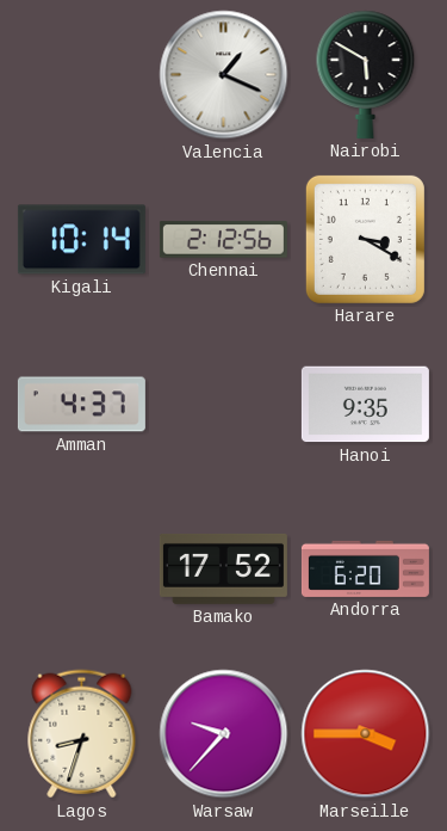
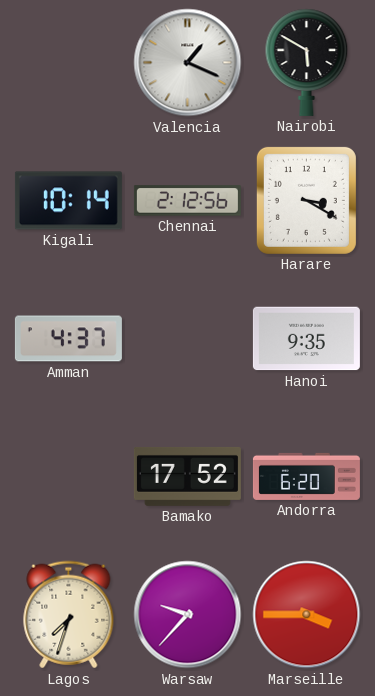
Lagos: 8:33 -> 7:33
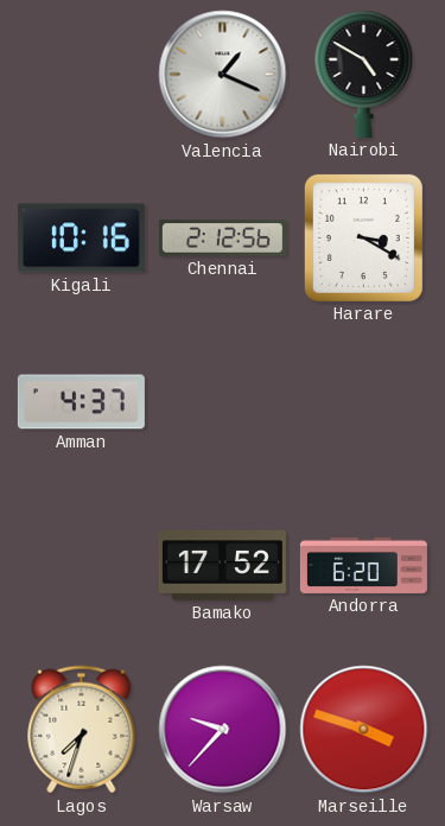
Nairobi: 5:50 -> 4:50
Kigali: 10:14 -> 10:16
Hanoi: 9:35 -> none
Marseille: 3:45 -> 3:48
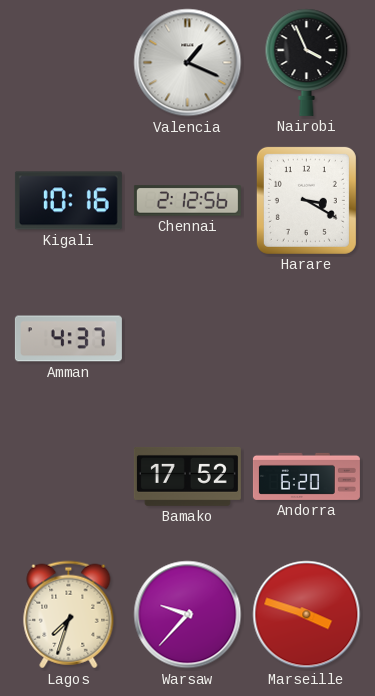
Nairobi: 4:50 -> 3:56
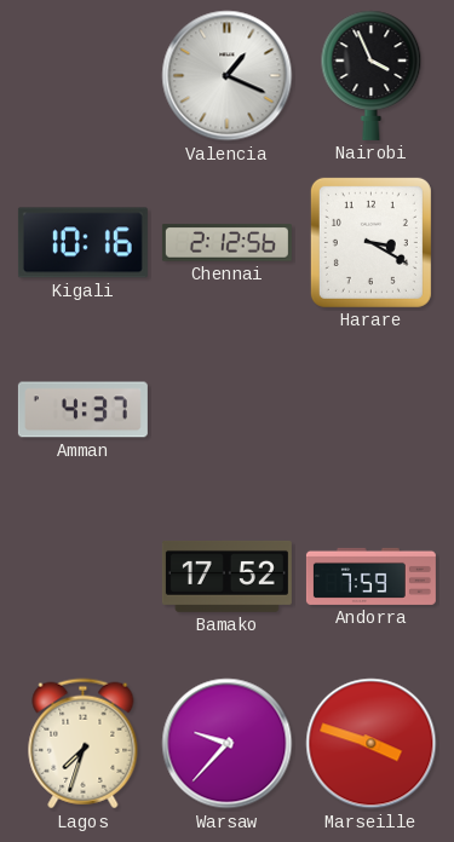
Andorra: 6:20 -> 7:59
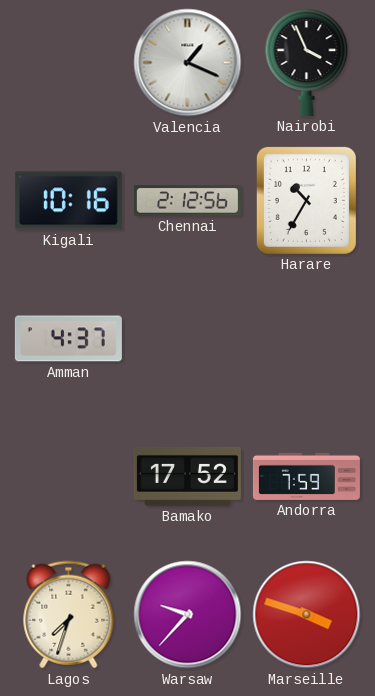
Harare: 3:20 -> 10:35
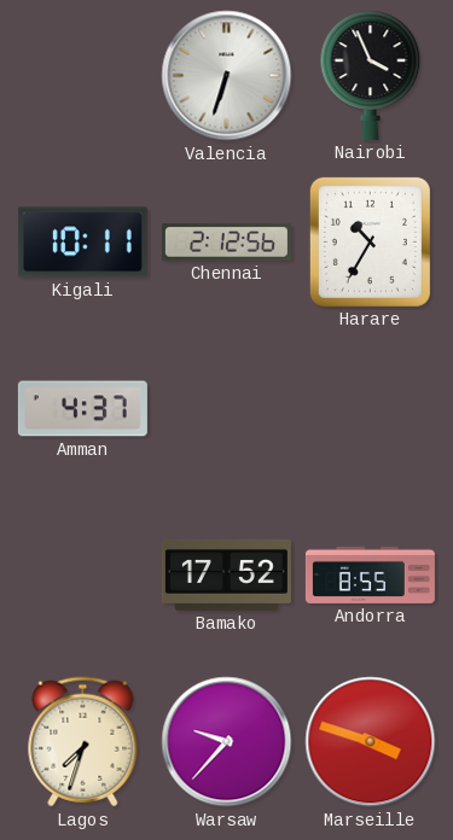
Valencia: 1:19 -> 6:33
Kigali: 10:16 -> 10:11
Andorra: 7:59 -> 8:55
